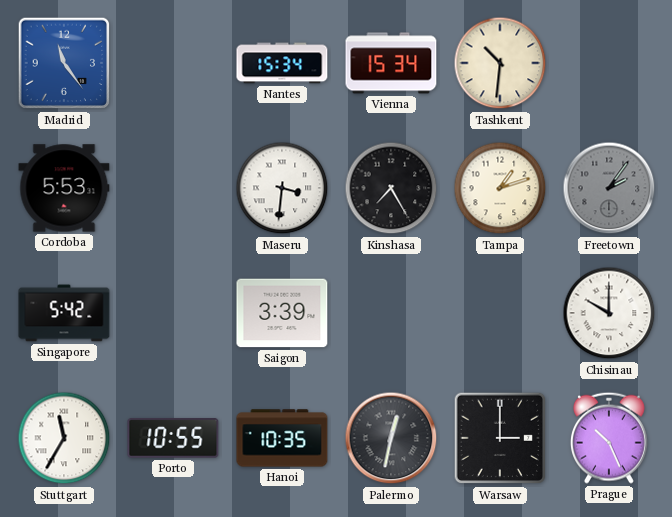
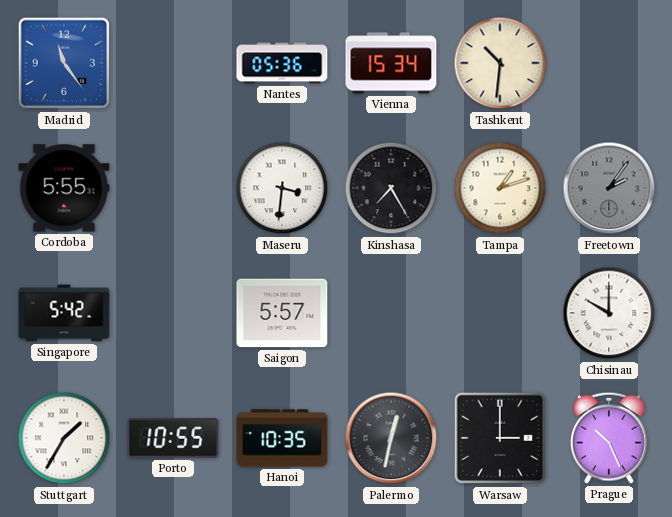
Nantes: 15:34 -> 05:36
Cordoba: 5:53 -> 5:55
Saigon: 3:39 -> 5:57
Stuttgart: 11:35 -> 1:35
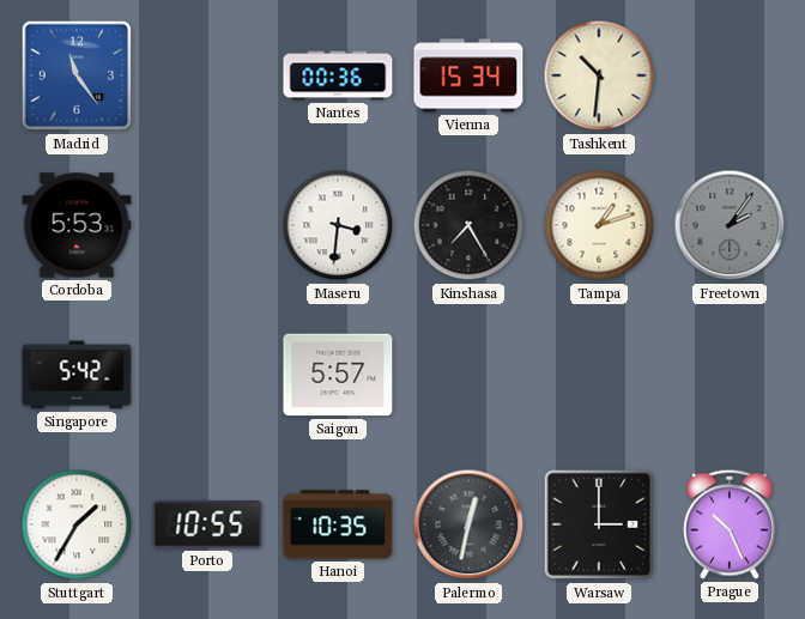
Nantes: 05:36 -> 00:36
Cordoba: 5:55 -> 5:53
Chisinau: 10:00 -> none
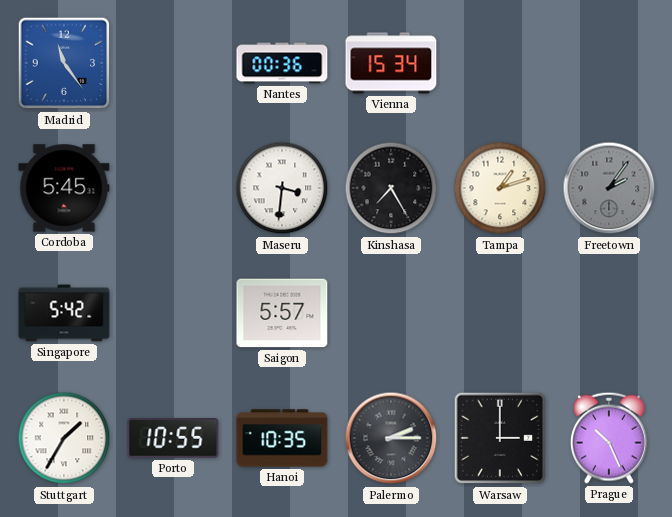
Tashkent: 10:31 -> none
Cordoba: 5:53 -> 5:45
Palermo: 12:32 -> 2:15
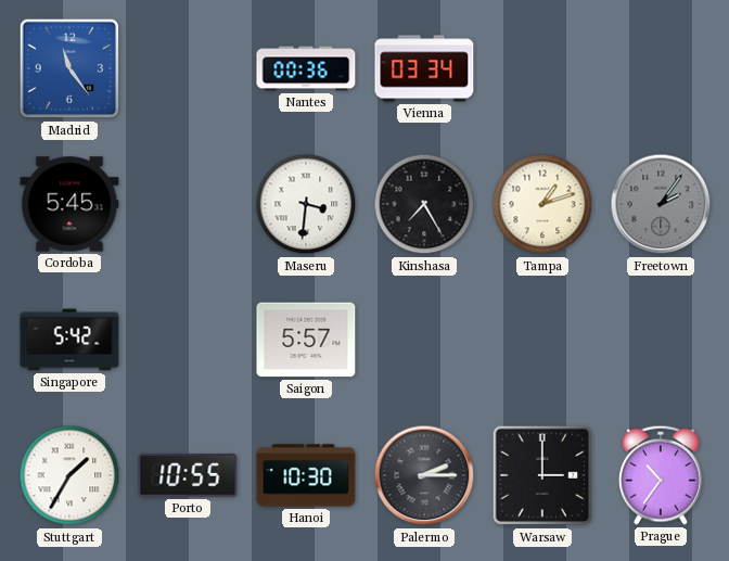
Vienna: 15:34 -> 03:34
Hanoi: 10:35 -> 10:30
Prague: 10:26 -> 10:36
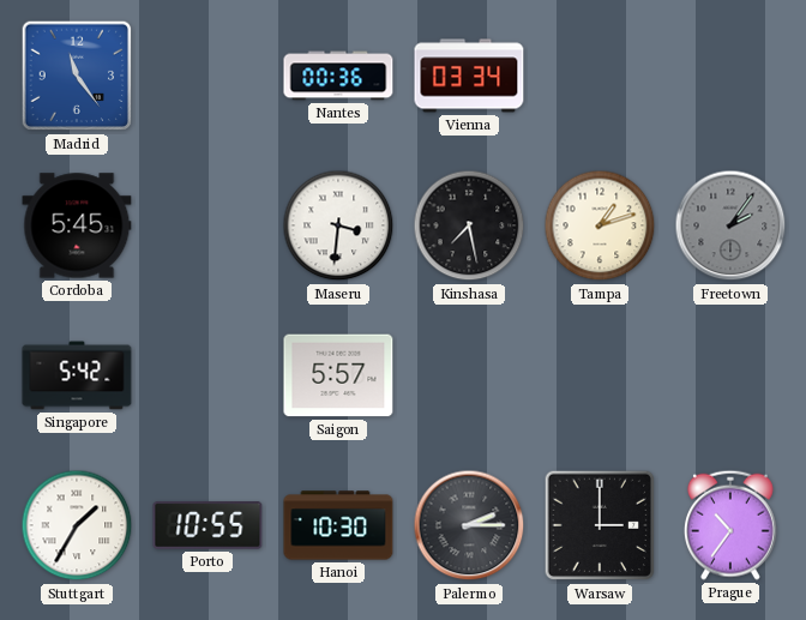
Kinshasa: 7:25 -> 7:28
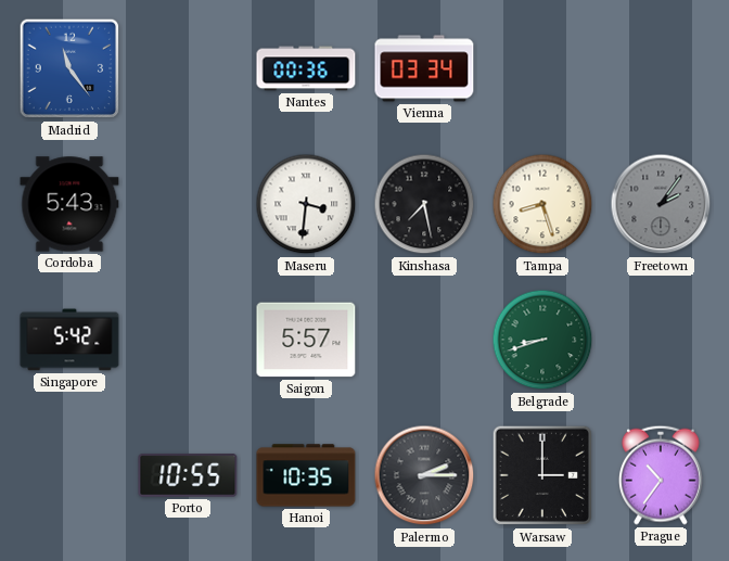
Cordoba: 5:45 -> 5:43
Tampa: 1:12 -> 8:27
Belgrade: none -> 8:42
Stuttgart: 1:35 -> none
Hanoi: 10:30 -> 10:35
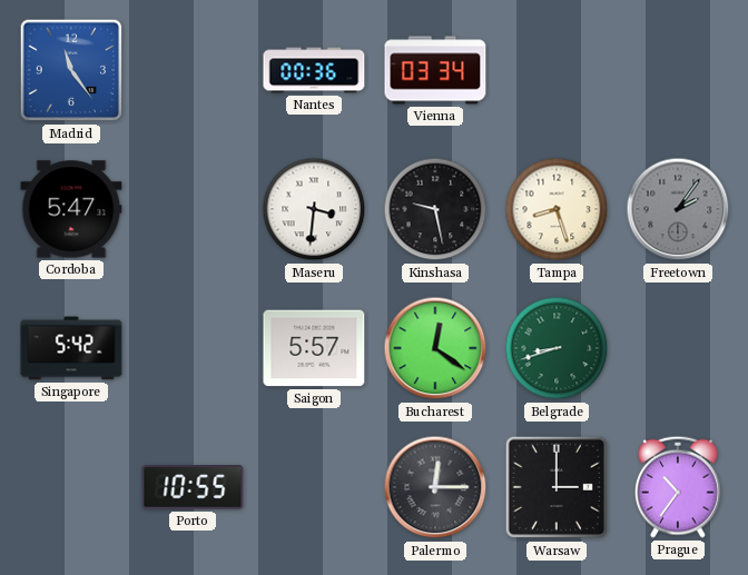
Cordoba: 5:43 -> 5:47
Kinshasa: 7:28 -> 9:28
Bucharest: none -> 12:21
Hanoi: 10:35 -> none
Palermo: 2:15 -> 12:15
